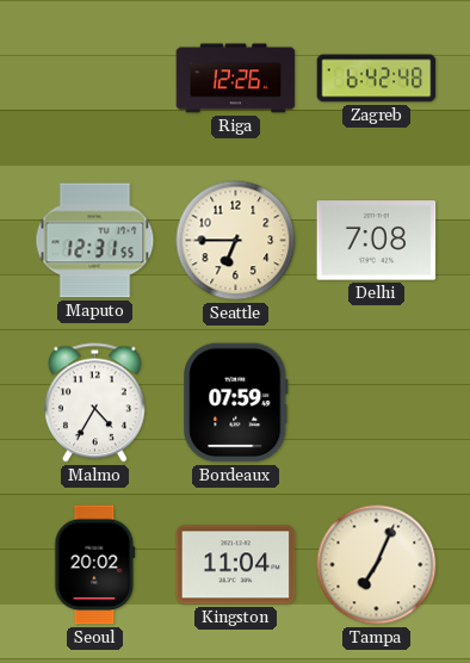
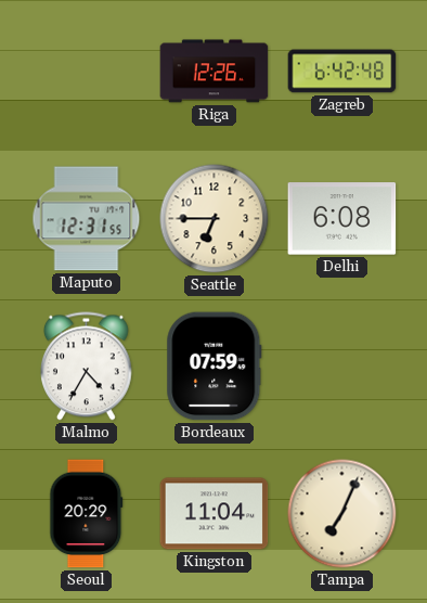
Delhi: 7:08 -> 6:08
Seoul: 20:02 -> 20:29
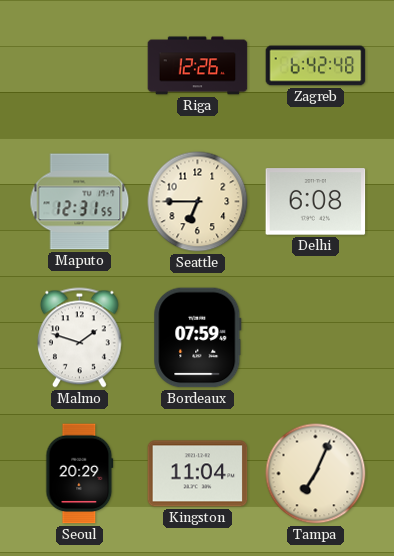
Malmo: 4:35 -> 1:48
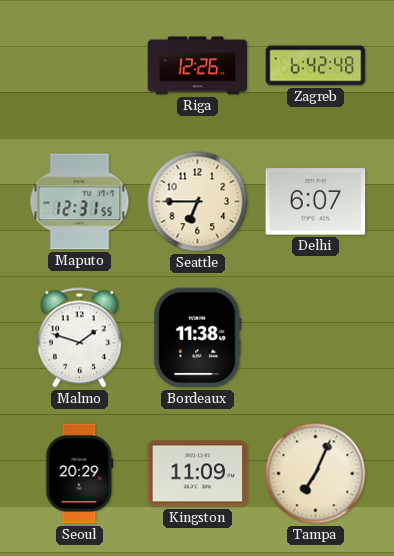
Delhi: 6:08 -> 6:07
Bordeaux: 07:59 -> 11:38
Kingston: 11:04 -> 11:09
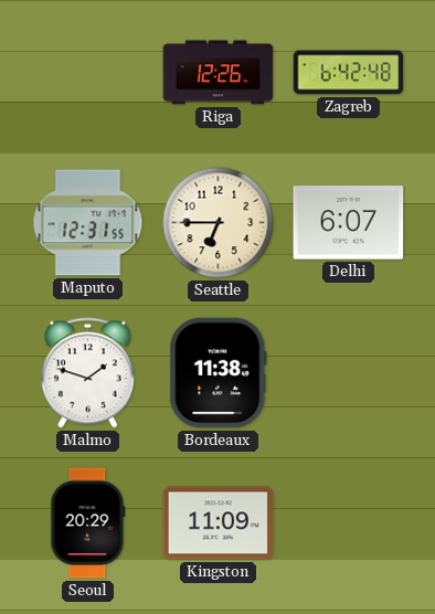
Tampa: 7:04 -> none
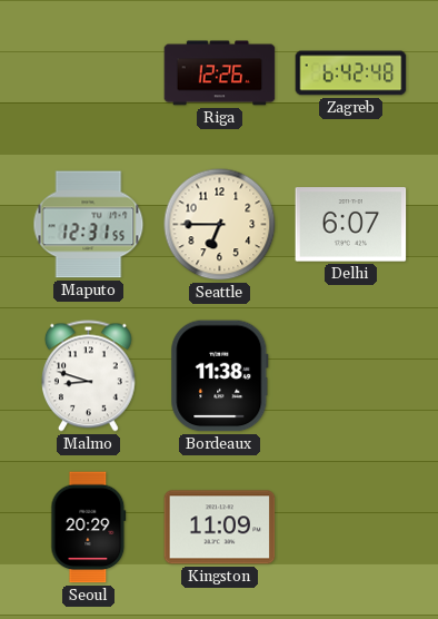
Malmo: 1:48 -> 8:48
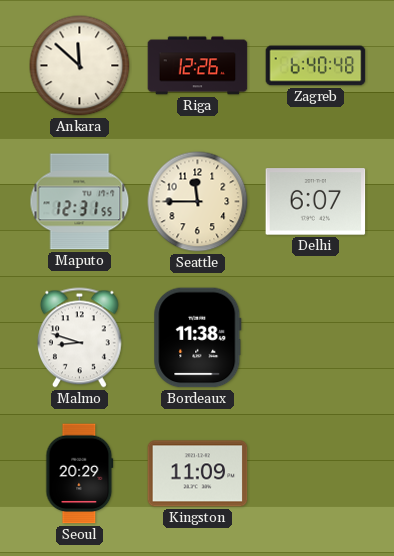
Ankara: none -> 11:52
Zagreb: 6:42 -> 6:40
Seattle: 6:45 -> 11:45
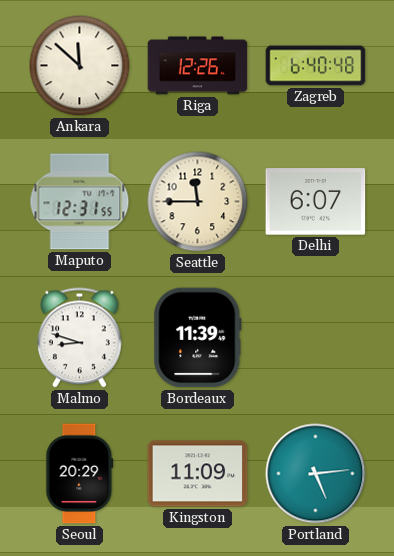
Bordeaux: 11:38 -> 11:39
Portland: none -> 5:14
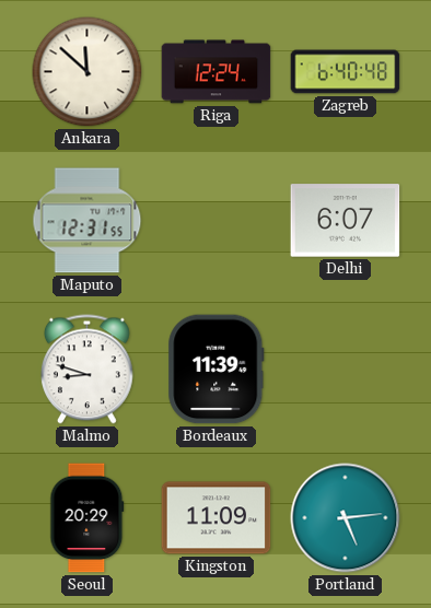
Riga: 12:26 -> 12:24
Seattle: 11:45 -> none
